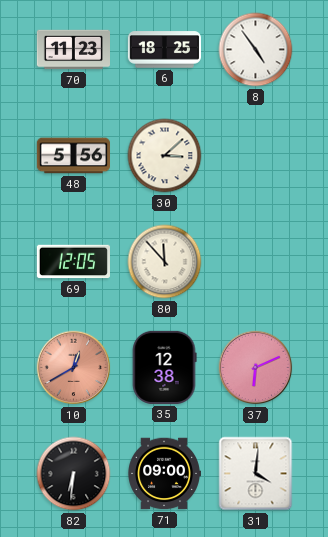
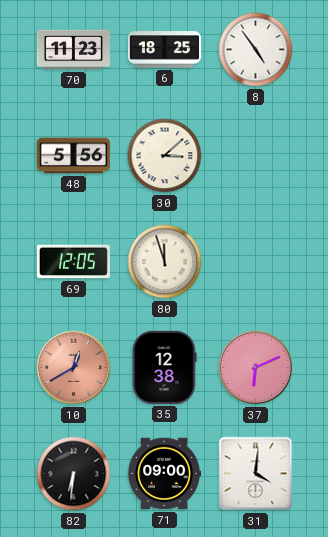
80: 11:53 -> 11:57
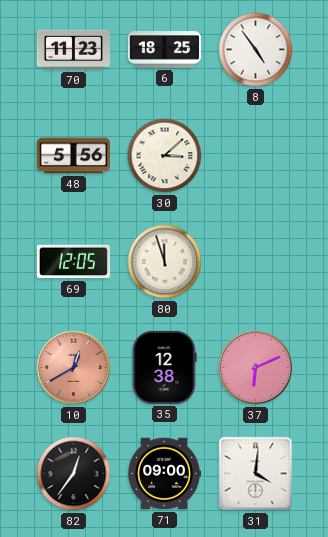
82: 6:31 -> 12:36
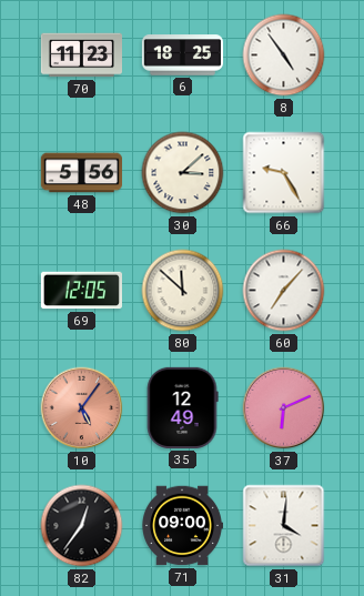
66: none -> 9:25
80: 11:57 -> 11:52
60: none -> 7:07
10: 12:40 -> 5:06
35: 12:38 -> 12:49
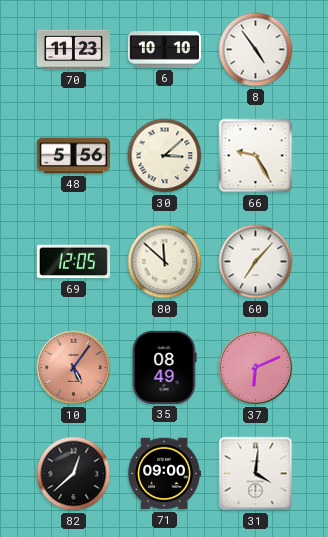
6: 18:25 -> 10:10
35: 12:49 -> 08:49
82: 12:36 -> 12:38
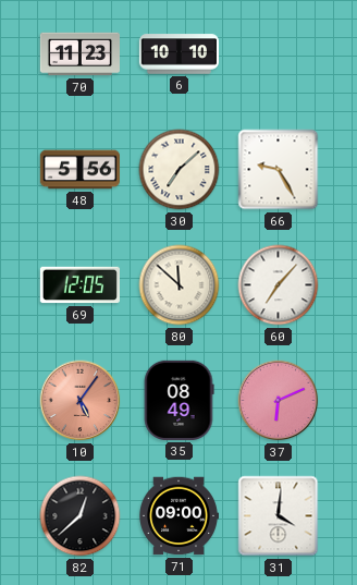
8: 4:54 -> none
30: 3:08 -> 7:08
